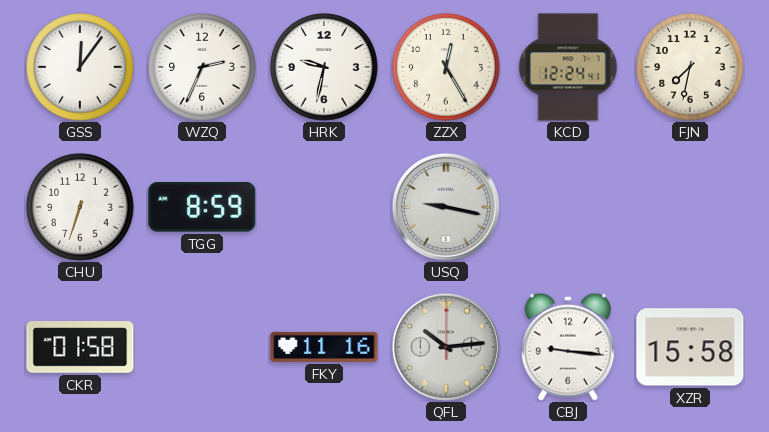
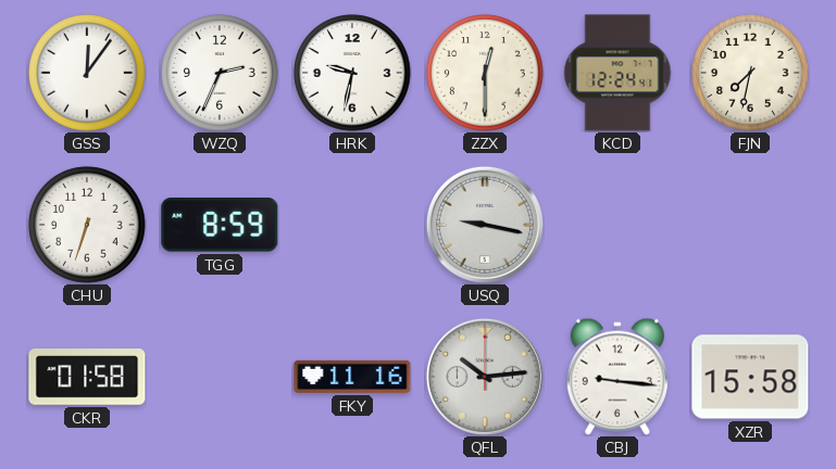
ZZX: 12:25 -> 12:30
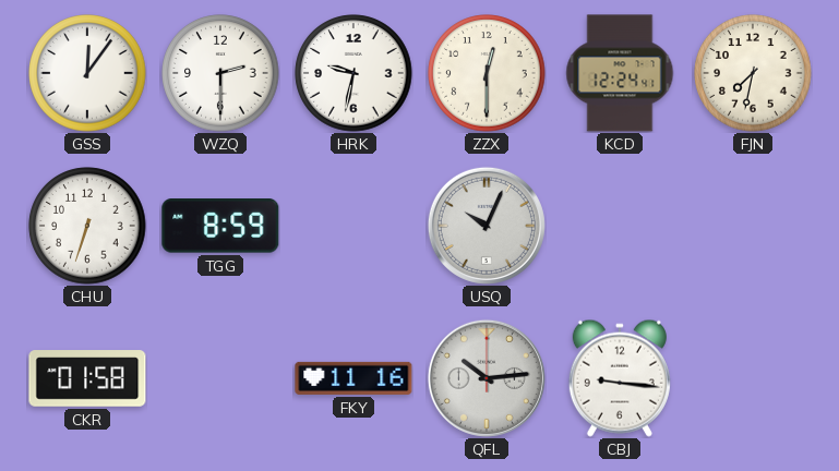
WZQ: 2:34 -> 2:30
USQ: 9:17 -> 10:04
XZR: 15:58 -> none
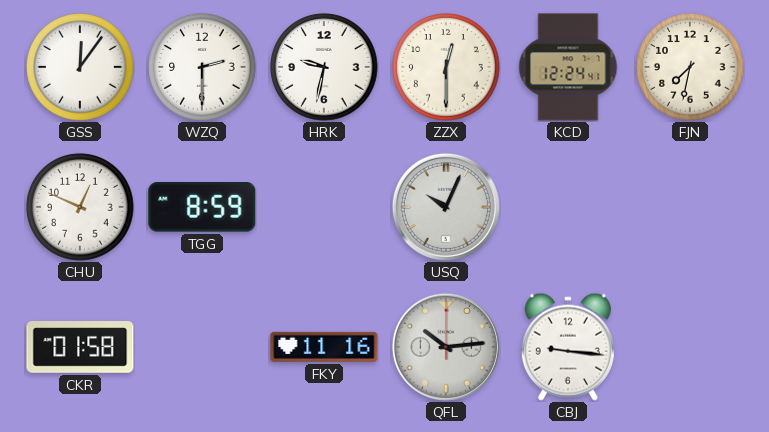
CHU: 6:33 -> 12:49
